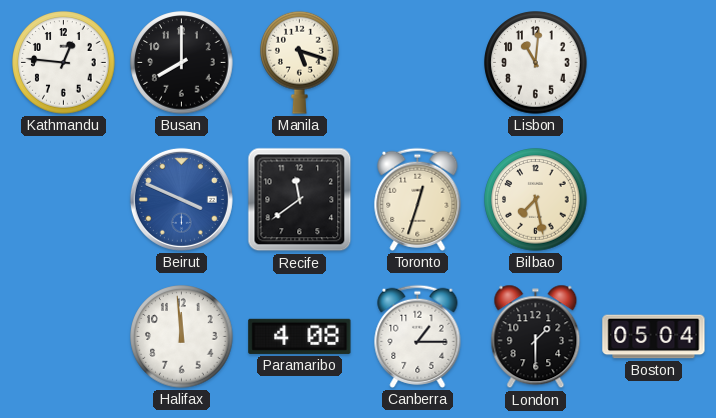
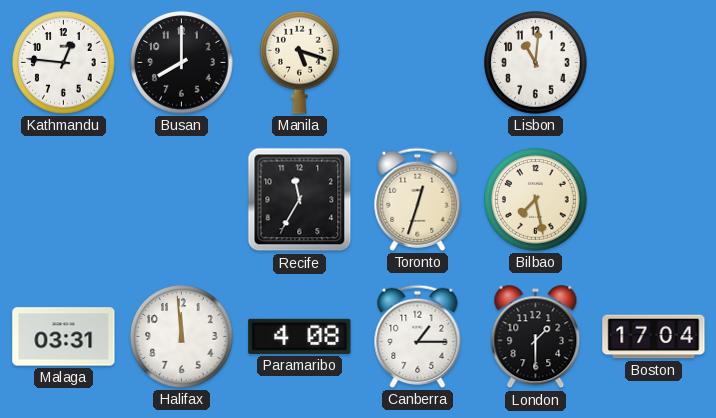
Beirut: 3:49 -> none
Recife: 11:39 -> 11:35
Malaga: none -> 03:31
Boston: 05:04 -> 17:04
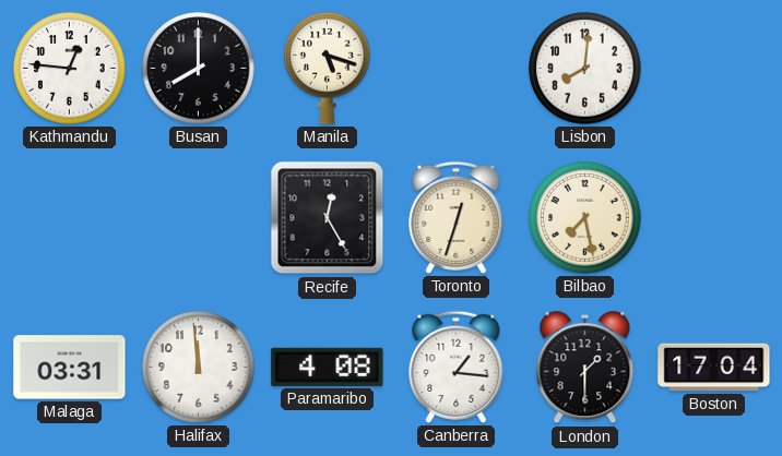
Lisbon: 11:01 -> 8:01
Recife: 11:35 -> 12:25
Canberra: 1:15 -> 1:16
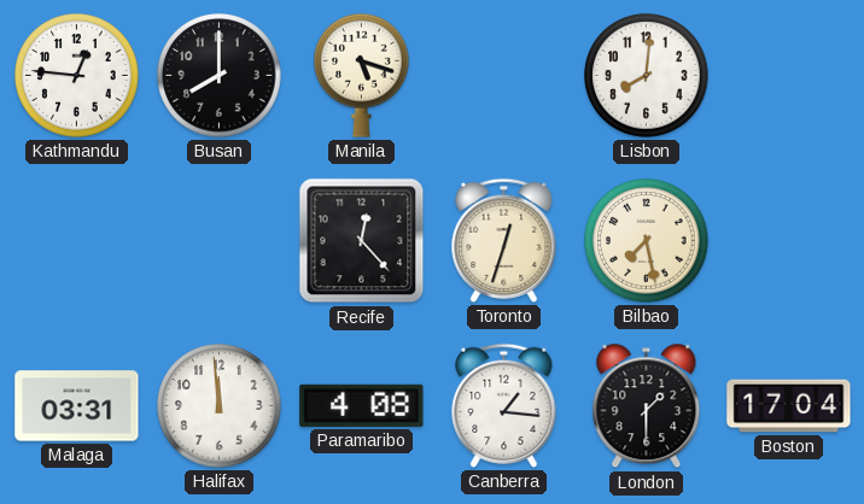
Recife: 12:25 -> 12:23
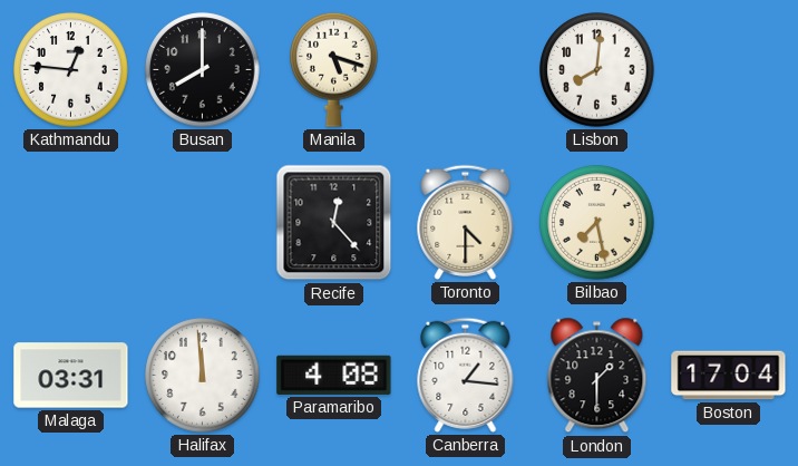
Toronto: 12:33 -> 4:30
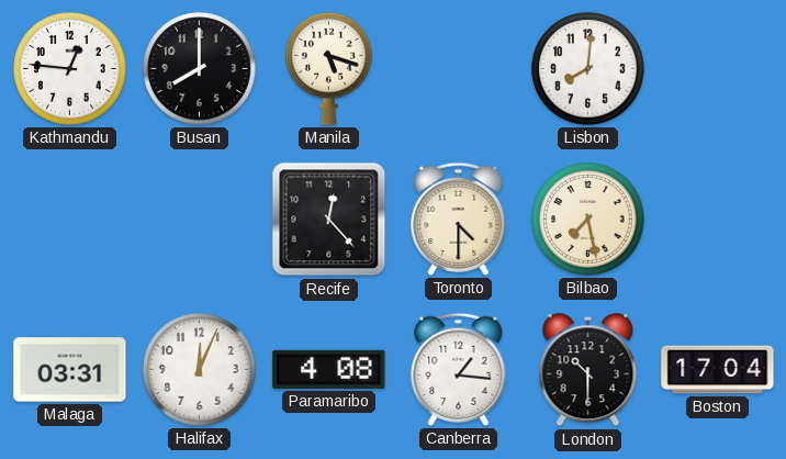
Halifax: 11:59 -> 12:04
London: 1:30 -> 10:30
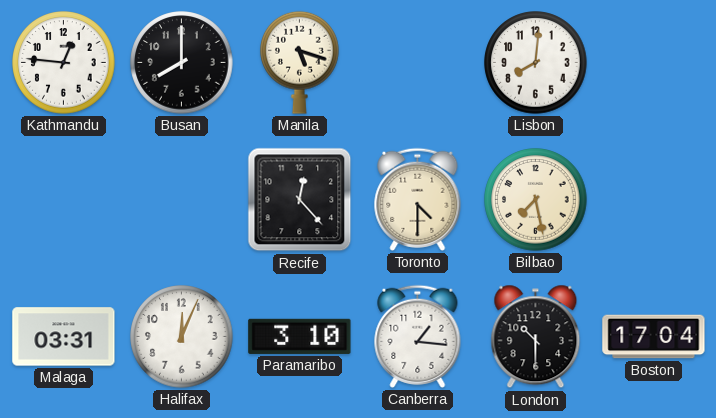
Paramaribo: 4:08 -> 3:10
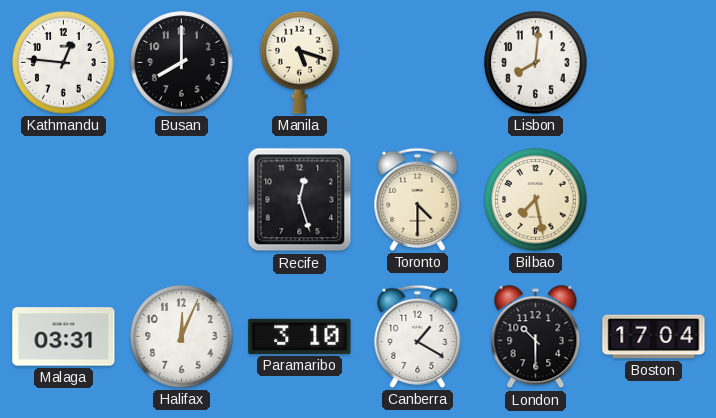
Recife: 12:23 -> 12:27
Canberra: 1:16 -> 1:20
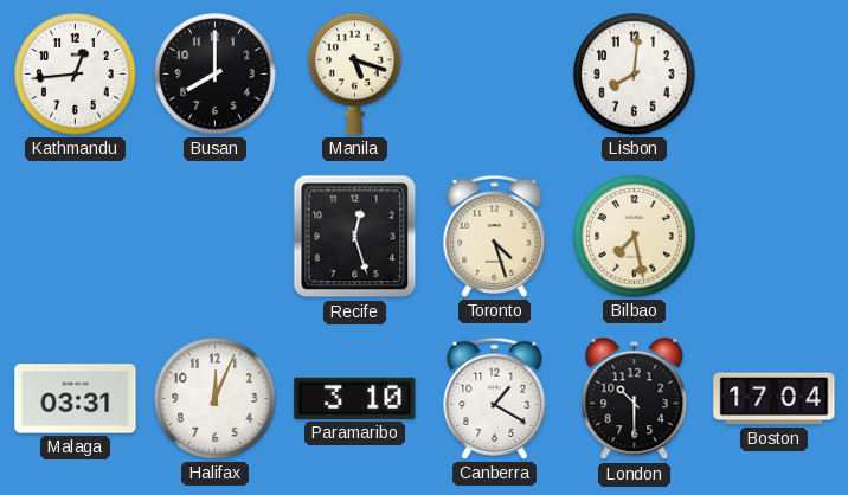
Kathmandu: 12:46 -> 12:44
Toronto: 4:30 -> 4:27
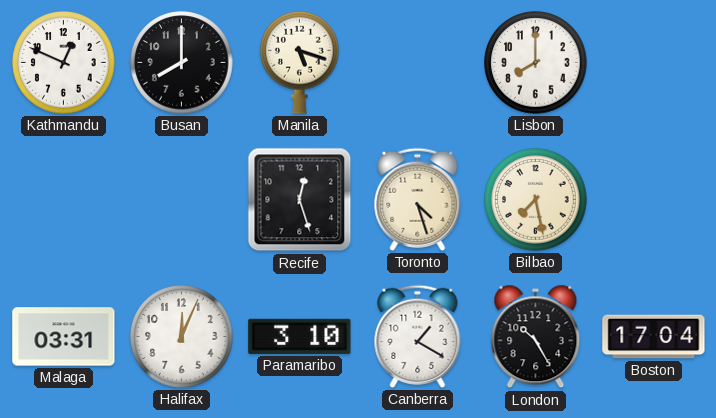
Kathmandu: 12:44 -> 12:49
Lisbon: 8:01 -> 8:00
London: 10:30 -> 10:25
